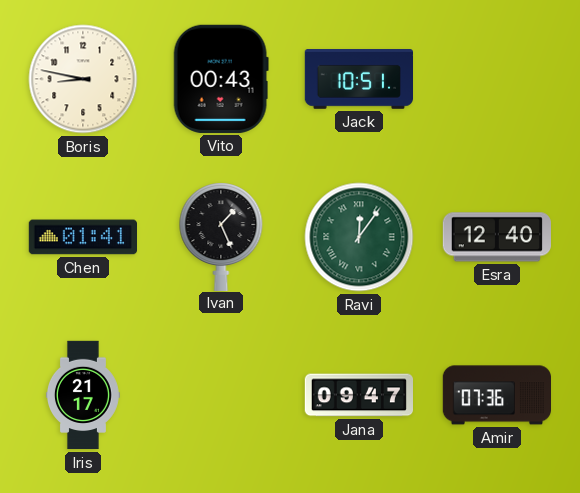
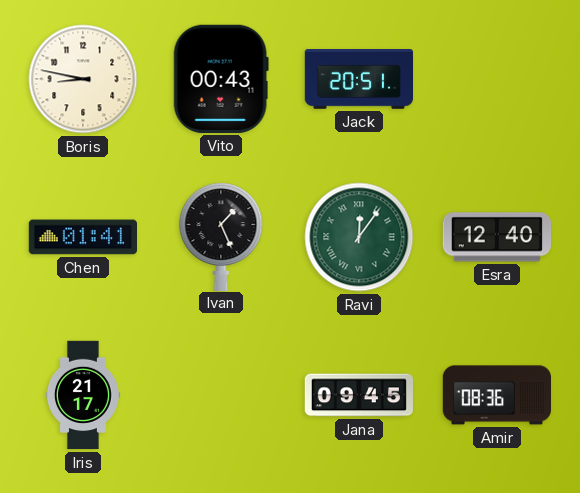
Jack: 10:51 -> 20:51
Jana: 09:47 -> 09:45
Amir: 07:36 -> 08:36
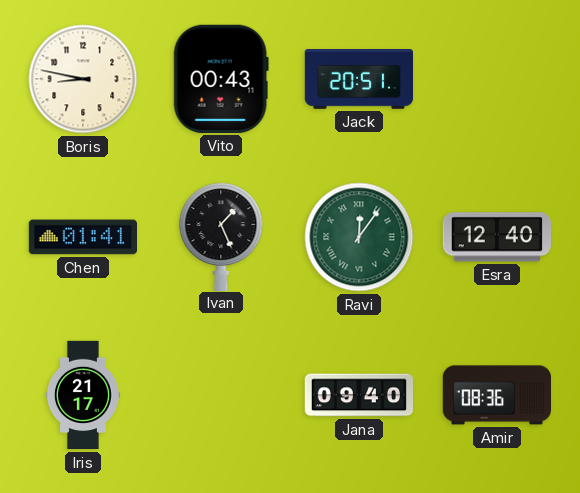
Jana: 09:45 -> 09:40
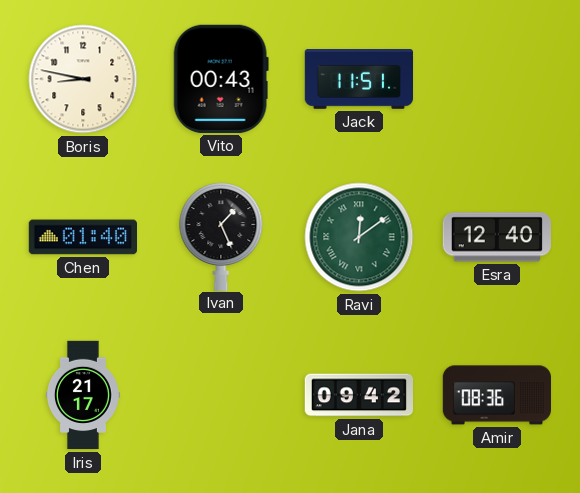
Jack: 20:51 -> 11:51
Chen: 01:41 -> 01:40
Ravi: 12:06 -> 12:09
Jana: 09:40 -> 09:42
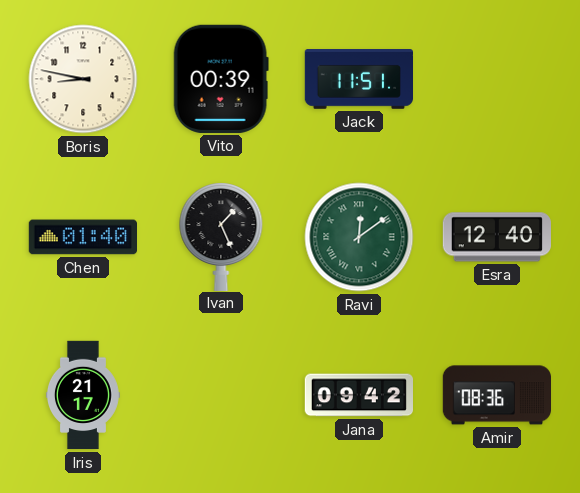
Vito: 00:43 -> 00:39
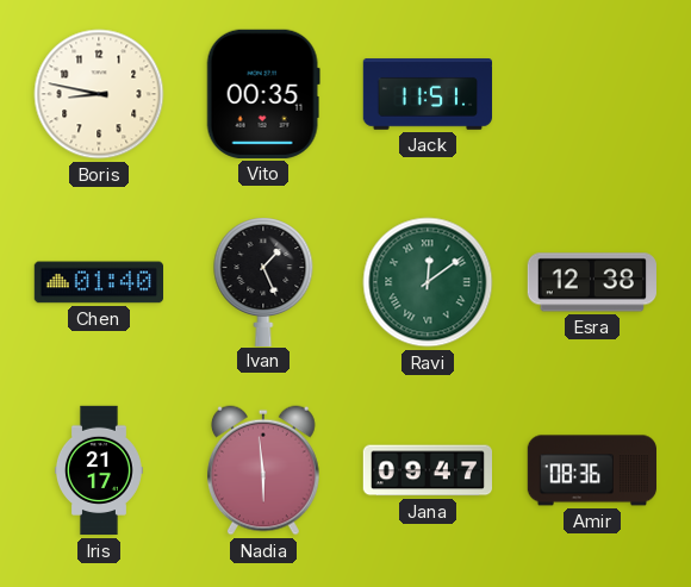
Vito: 00:39 -> 00:35
Esra: 12:40 -> 12:38
Nadia: none -> 5:59
Jana: 09:42 -> 09:47
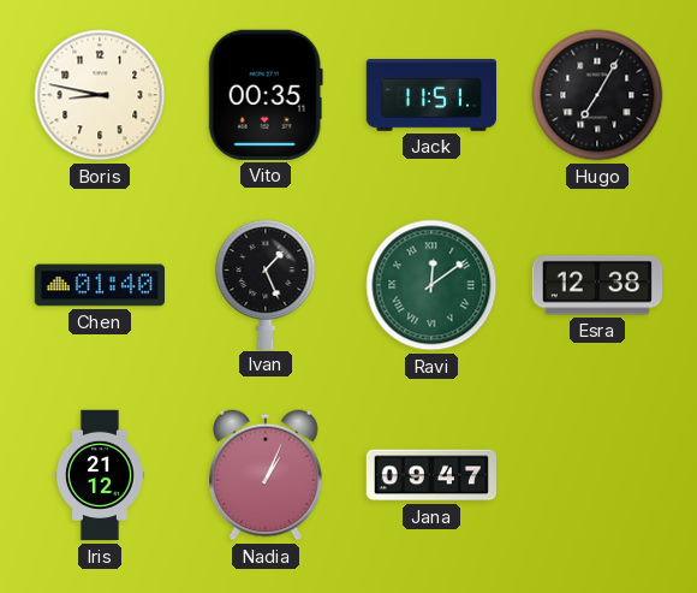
Hugo: none -> 7:05
Iris: 21:17 -> 21:12
Nadia: 5:59 -> 1:04
Amir: 08:36 -> none
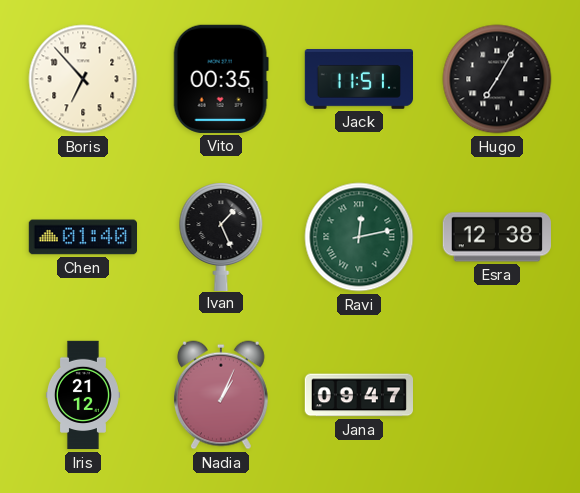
Boris: 8:47 -> 6:53
Ravi: 12:09 -> 12:13
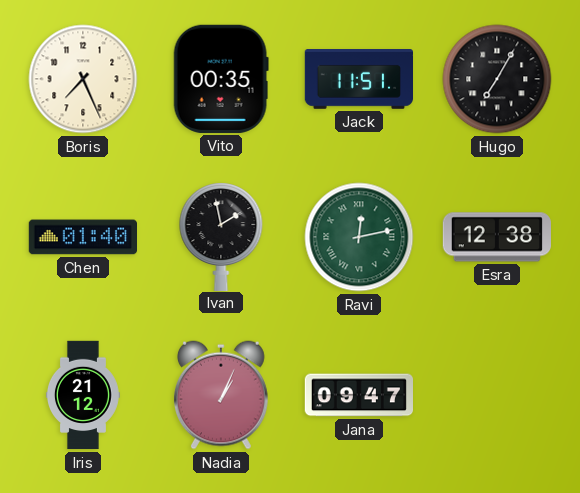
Boris: 6:53 -> 7:26
Ivan: 1:26 -> 1:58
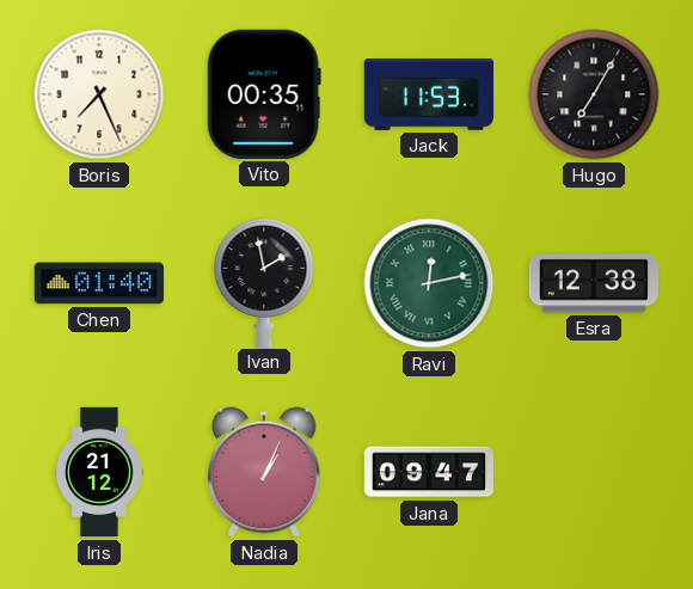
Jack: 11:51 -> 11:53
